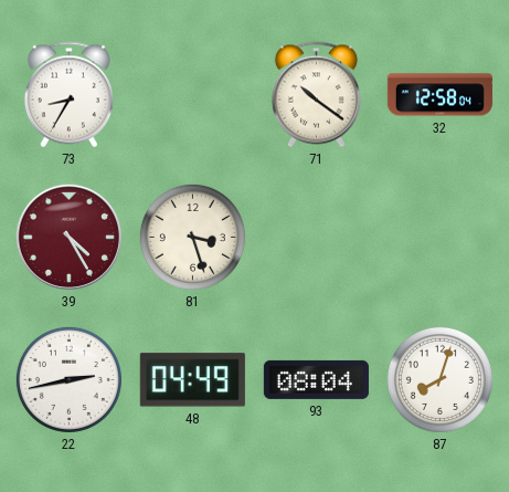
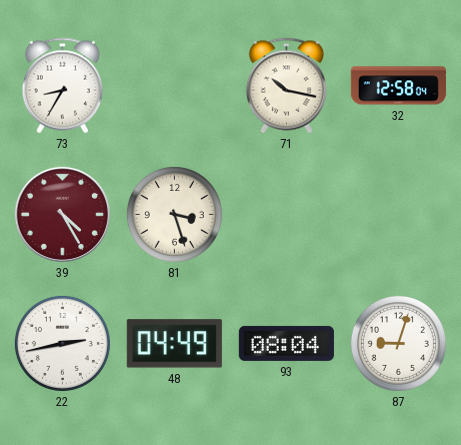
71: 10:21 -> 10:17
87: 8:03 -> 9:03
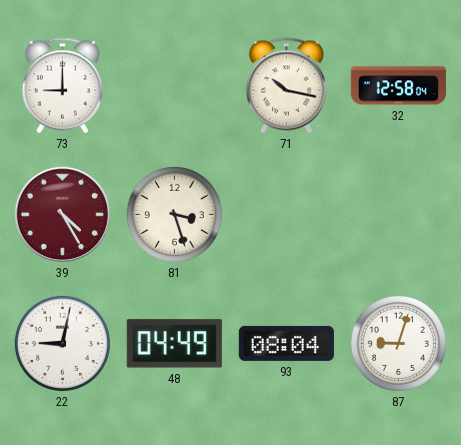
73: 8:35 -> 9:00
22: 2:43 -> 9:02
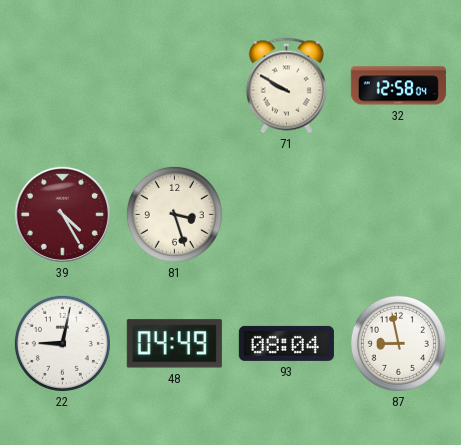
73: 9:00 -> none
71: 10:17 -> 9:50
87: 9:03 -> 8:58
